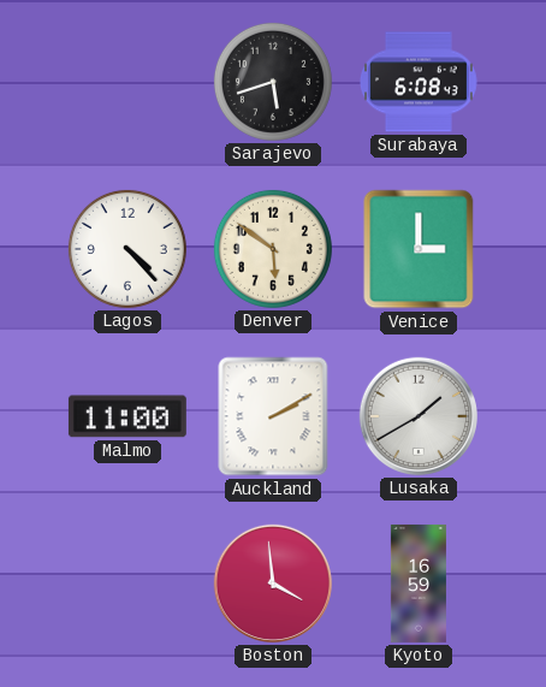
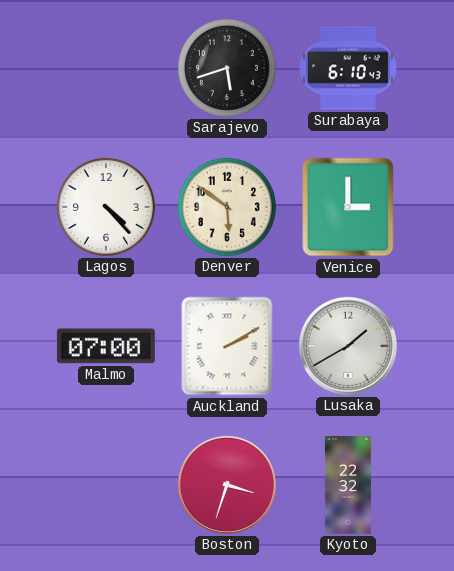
Surabaya: 6:08 -> 6:10
Malmo: 11:00 -> 07:00
Boston: 3:59 -> 3:33
Kyoto: 16:59 -> 22:32
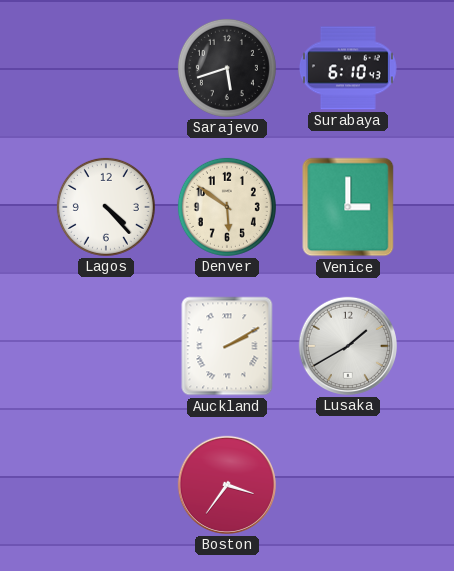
Malmo: 07:00 -> none
Boston: 3:33 -> 3:36
Kyoto: 22:32 -> none
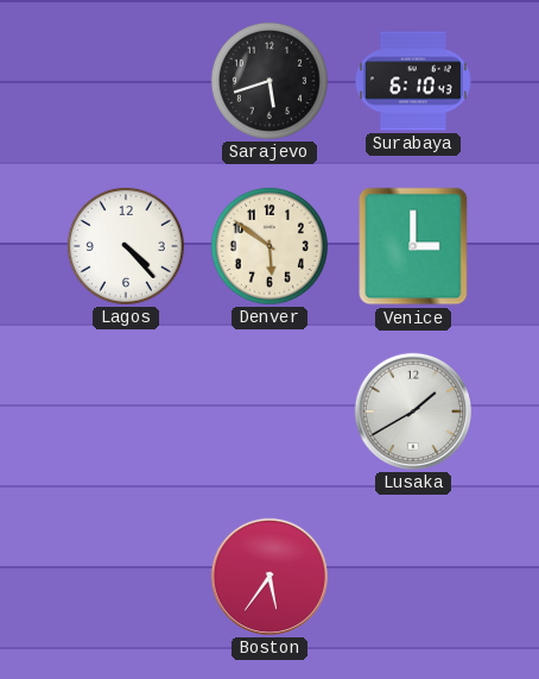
Auckland: 2:10 -> none
Boston: 3:36 -> 5:36
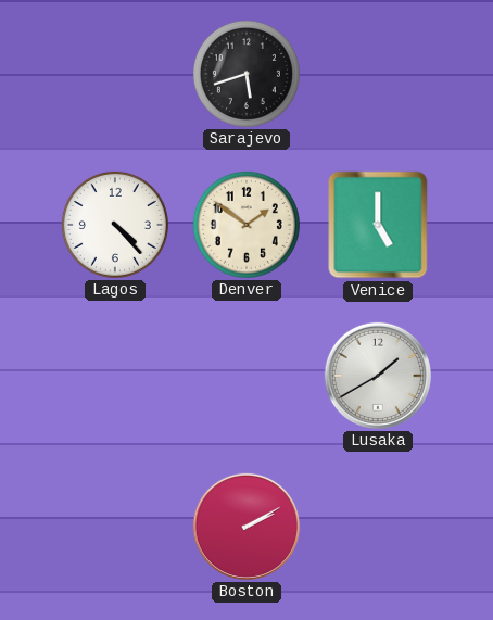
Surabaya: 6:10 -> none
Denver: 5:51 -> 1:51
Venice: 3:00 -> 5:00
Boston: 5:36 -> 2:10
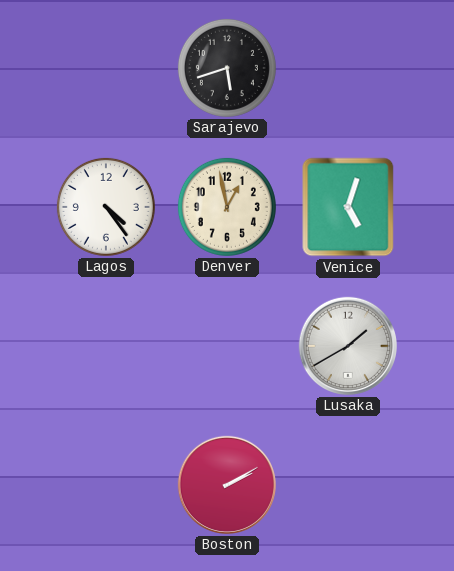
Lagos: 4:23 -> 4:24
Denver: 1:51 -> 12:58
Venice: 5:00 -> 5:03
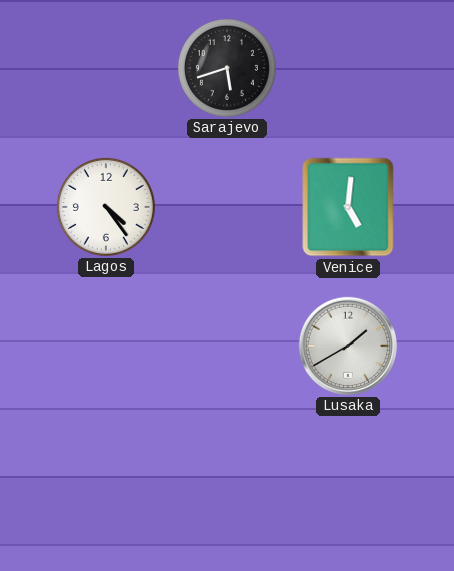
Denver: 12:58 -> none
Venice: 5:03 -> 5:01
Boston: 2:10 -> none
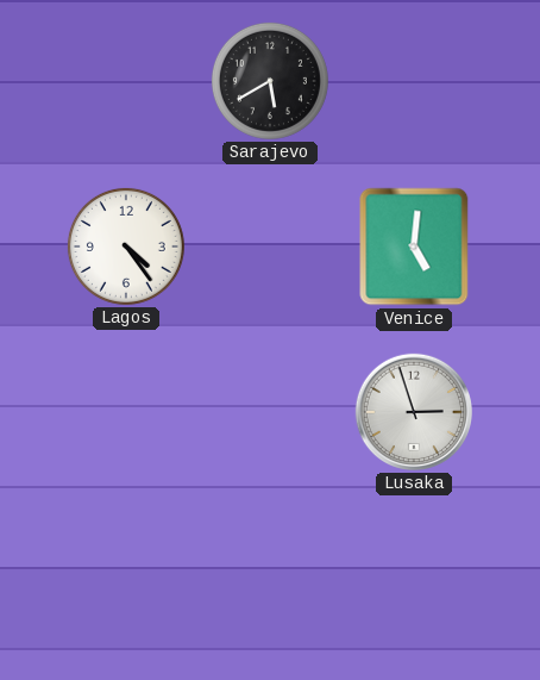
Sarajevo: 5:42 -> 5:40
Lusaka: 1:40 -> 2:57
